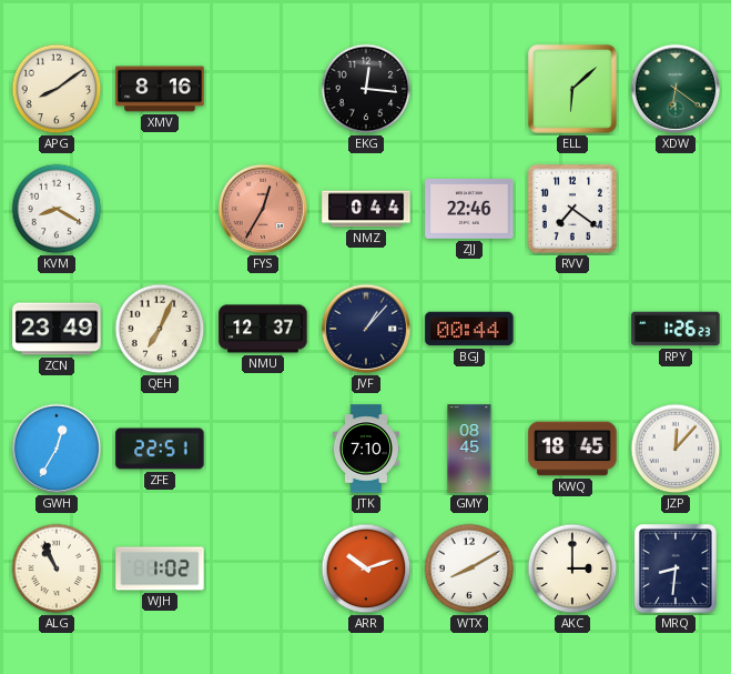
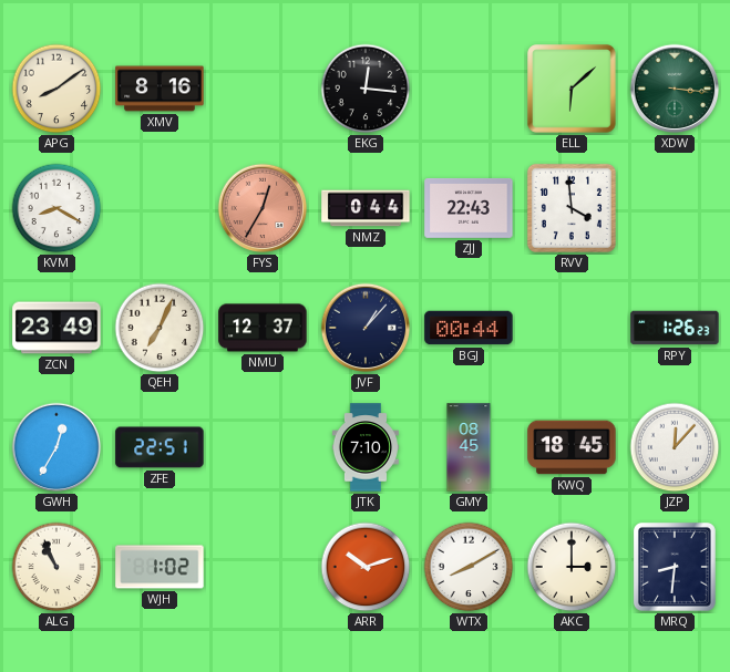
XDW: 6:21 -> 3:16
ZJJ: 22:46 -> 22:43
RVV: 7:21 -> 3:59
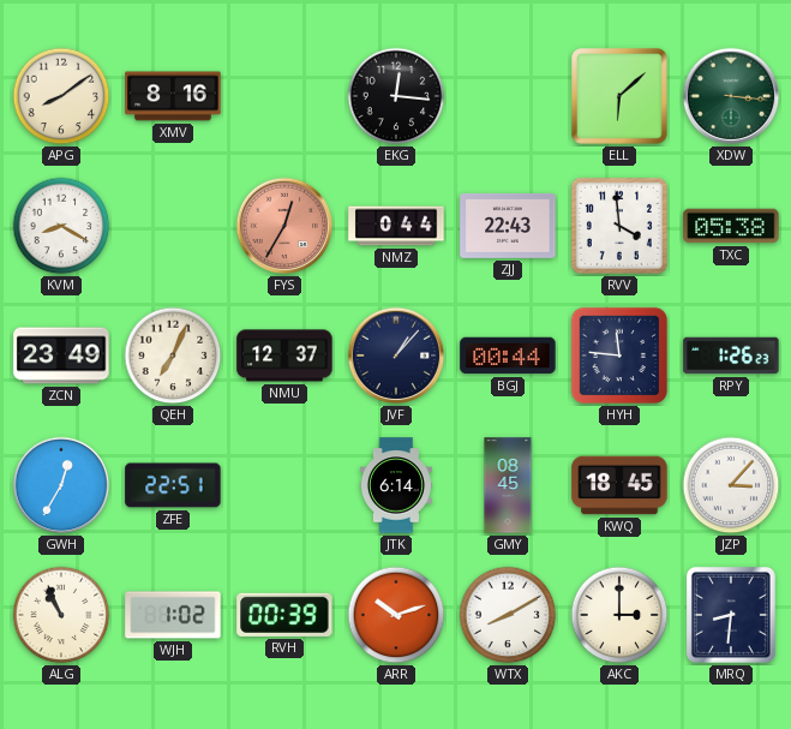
TXC: none -> 05:38
HYH: none -> 11:46
JTK: 7:10 -> 6:14
JZP: 12:07 -> 3:07
RVH: none -> 00:39
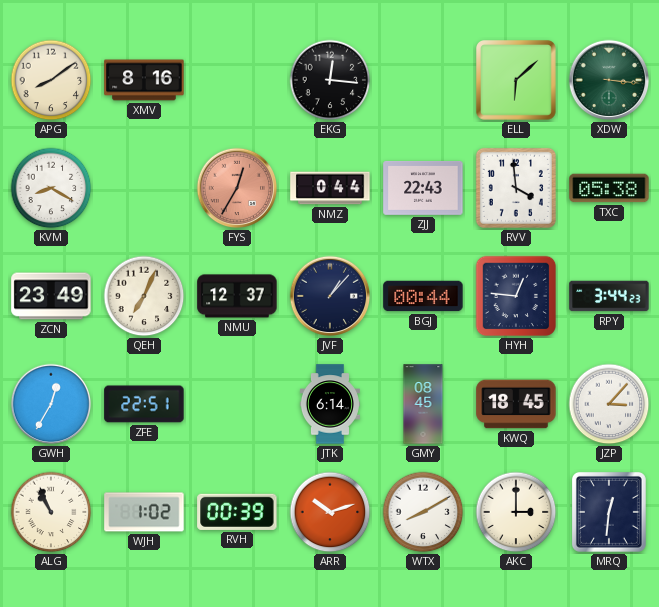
HYH: 11:46 -> 12:46
RPY: 1:26 -> 3:44
MRQ: 8:31 -> 12:31
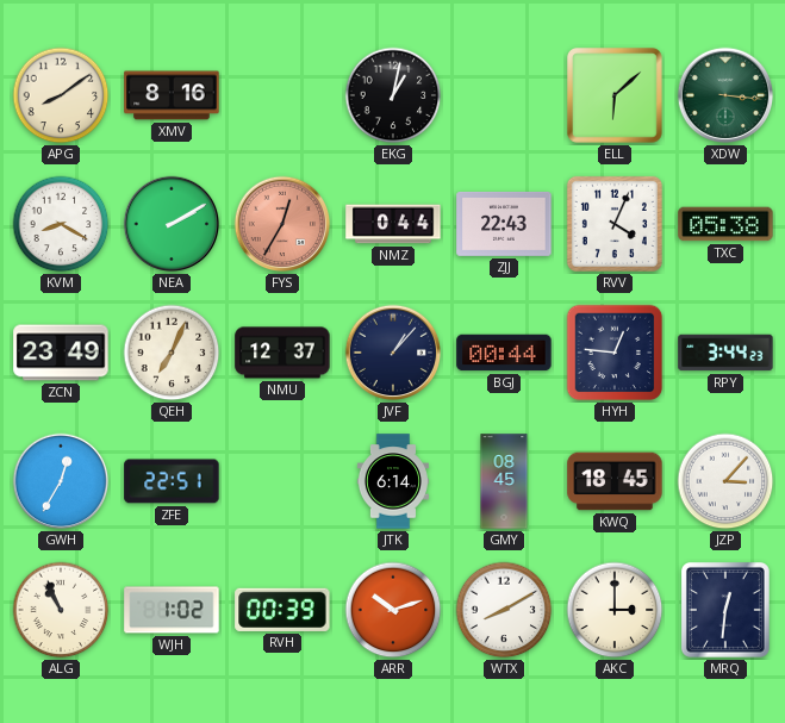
EKG: 12:16 -> 1:02
NEA: none -> 2:10
RVV: 3:59 -> 4:04
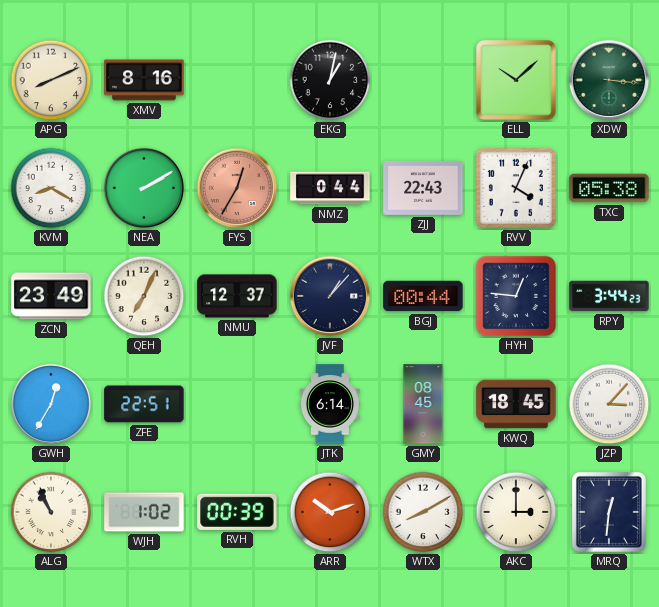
APG: 8:09 -> 8:11
ELL: 6:08 -> 10:08
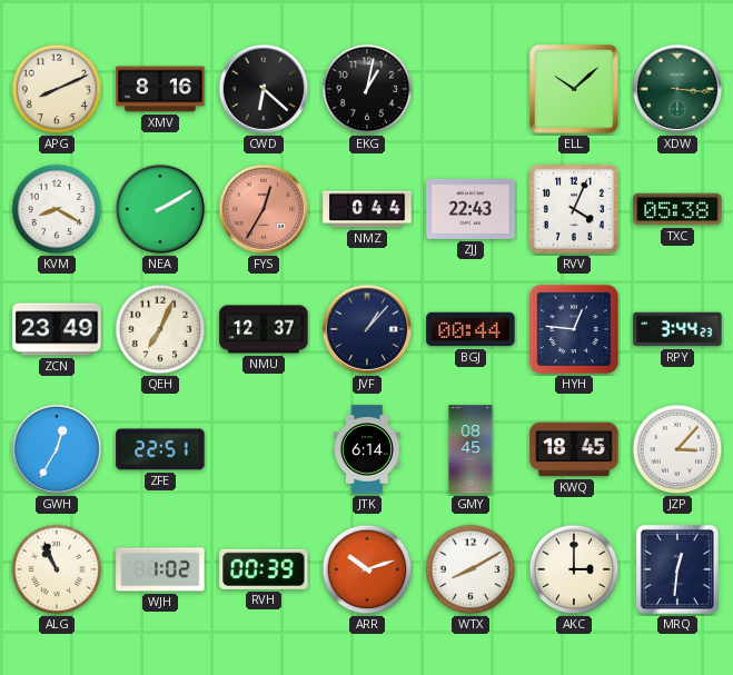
CWD: none -> 6:22
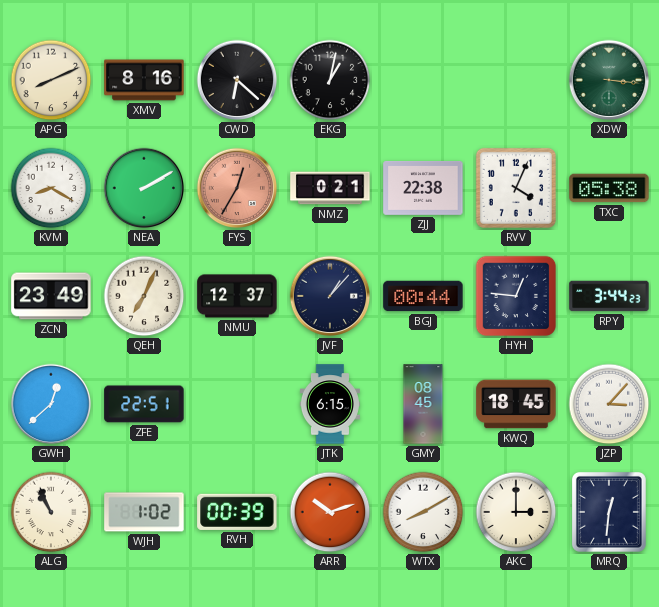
ELL: 10:08 -> none
NMZ: 0:44 -> 0:21
ZJJ: 22:43 -> 22:38
GWH: 12:35 -> 12:38
JTK: 6:14 -> 6:15
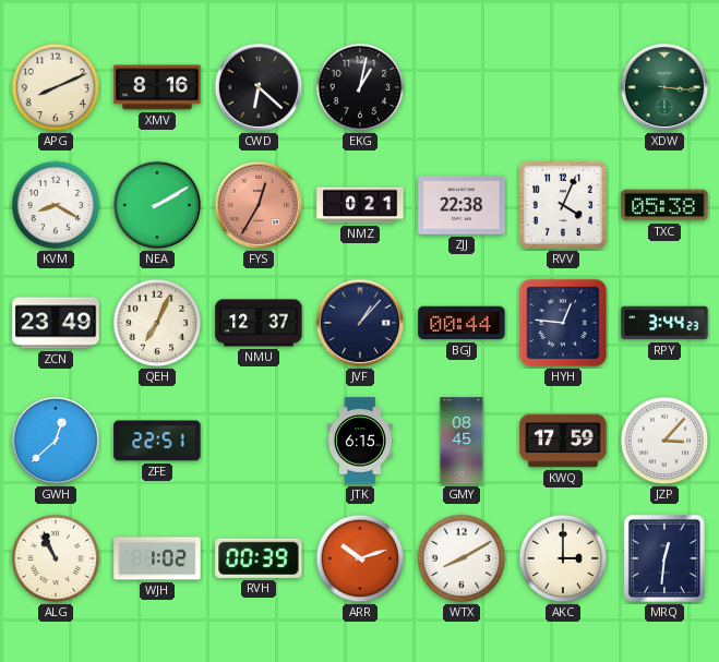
KWQ: 18:45 -> 17:59
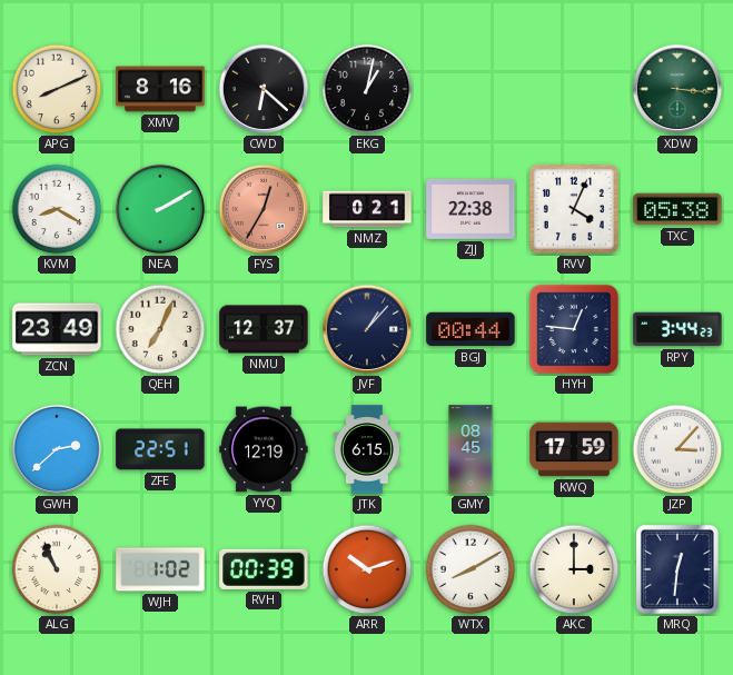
GWH: 12:38 -> 2:38
YYQ: none -> 12:19
